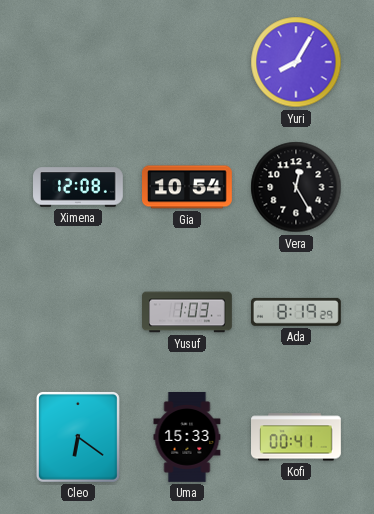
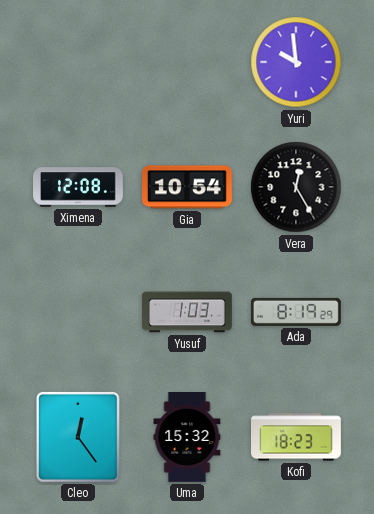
Yuri: 8:05 -> 9:59
Cleo: 6:21 -> 12:24
Uma: 15:33 -> 15:32
Kofi: 00:41 -> 18:23
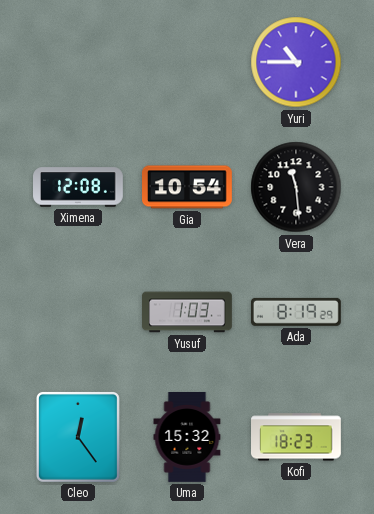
Yuri: 9:59 -> 10:45
Vera: 12:25 -> 11:29
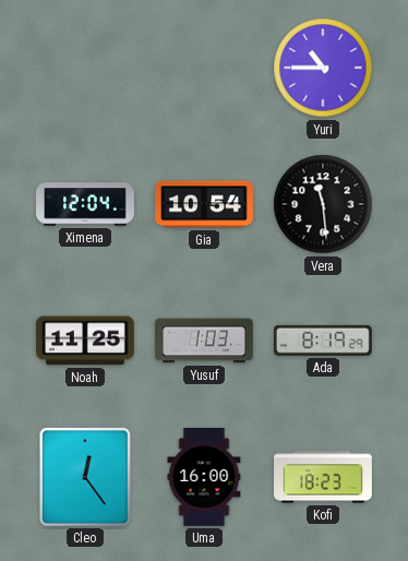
Ximena: 12:08 -> 12:04
Noah: none -> 11:25
Uma: 15:32 -> 16:00
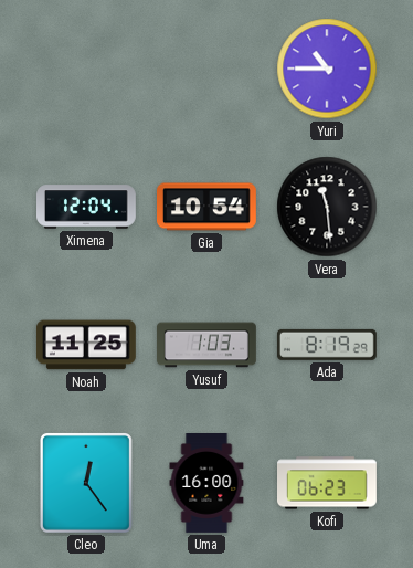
Kofi: 18:23 -> 06:23
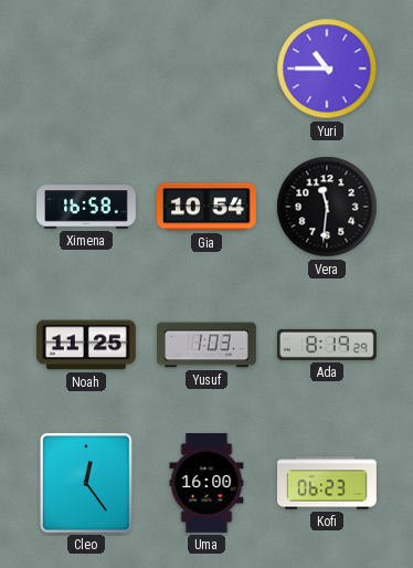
Ximena: 12:04 -> 16:58
Vera: 11:29 -> 11:31
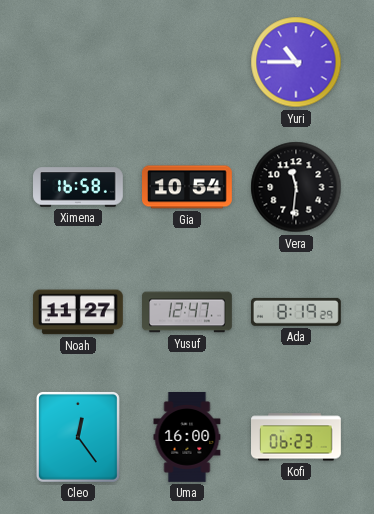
Noah: 11:25 -> 11:27
Yusuf: 1:03 -> 12:47
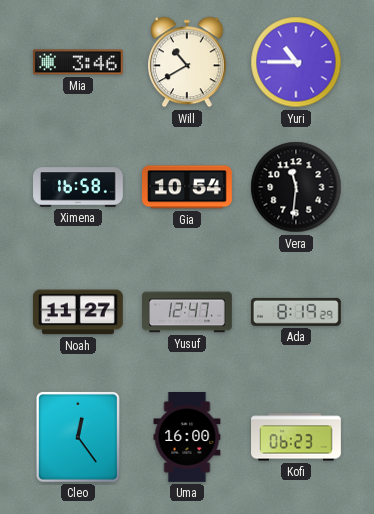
Mia: none -> 3:46
Will: none -> 10:40
